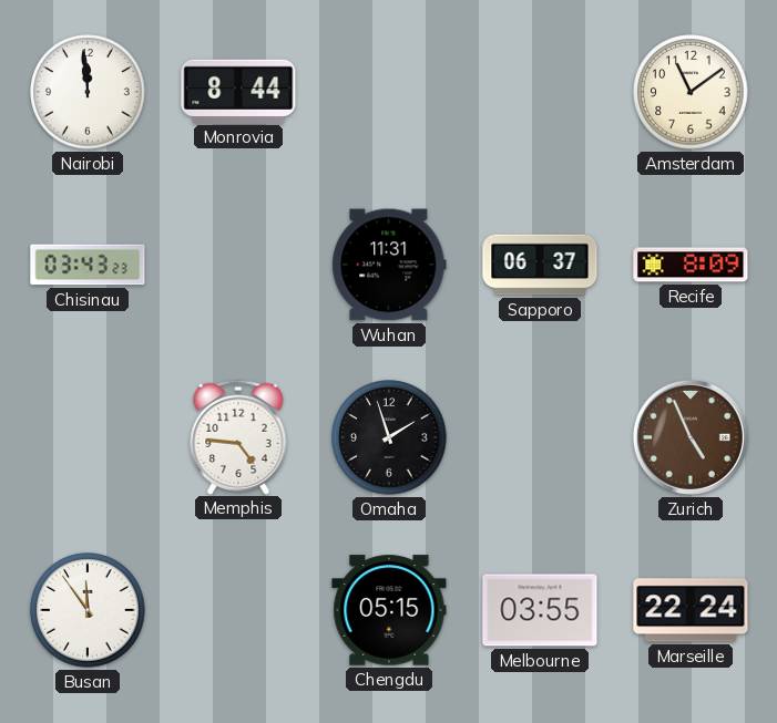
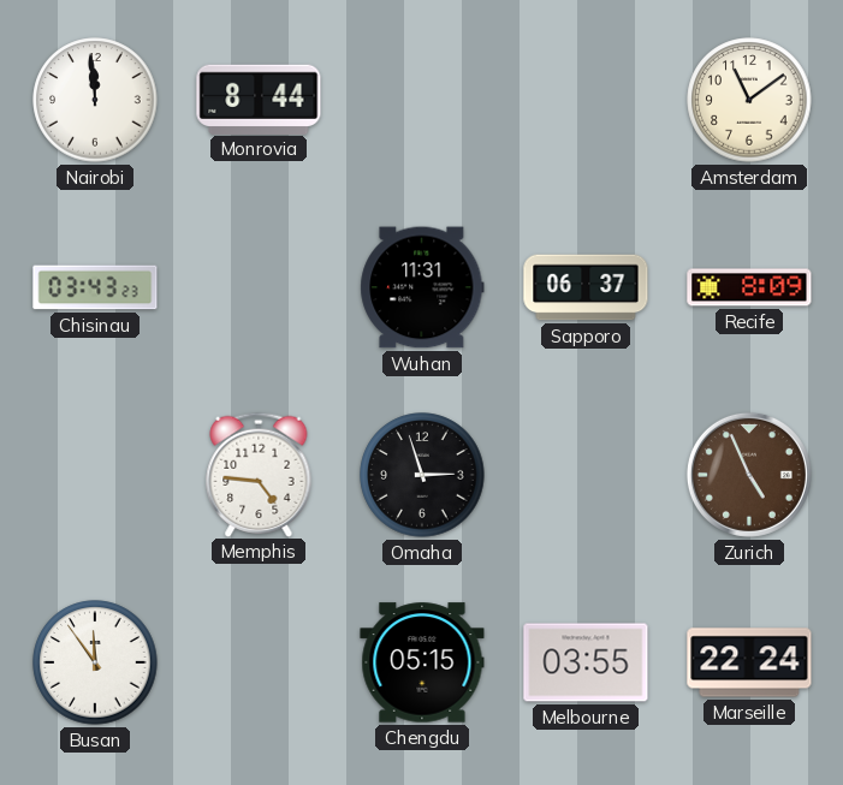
Omaha: 1:57 -> 2:57
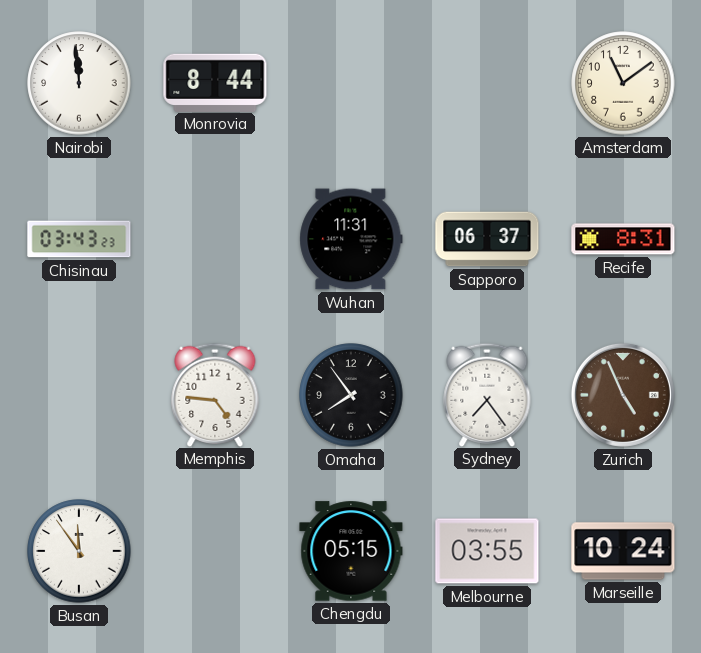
Recife: 8:09 -> 8:31
Omaha: 2:57 -> 7:54
Sydney: none -> 7:24
Marseille: 22:24 -> 10:24
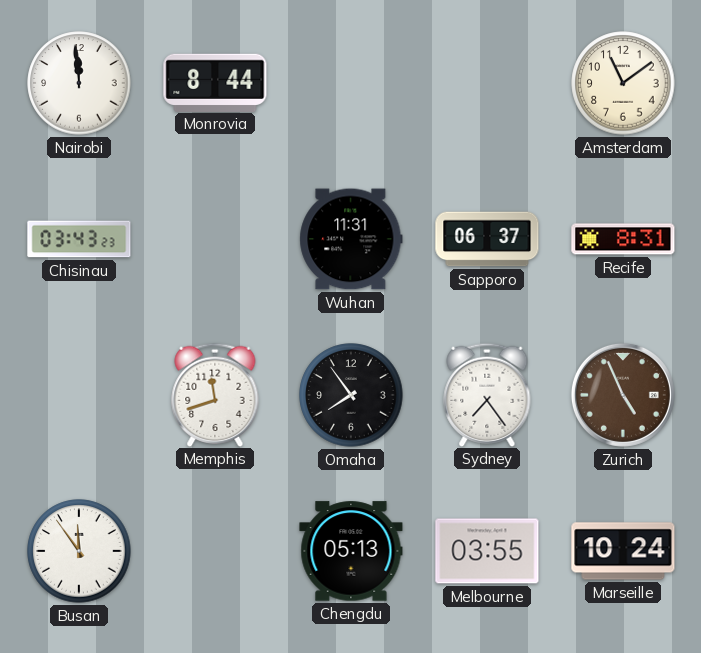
Memphis: 4:46 -> 11:42
Chengdu: 05:15 -> 05:13
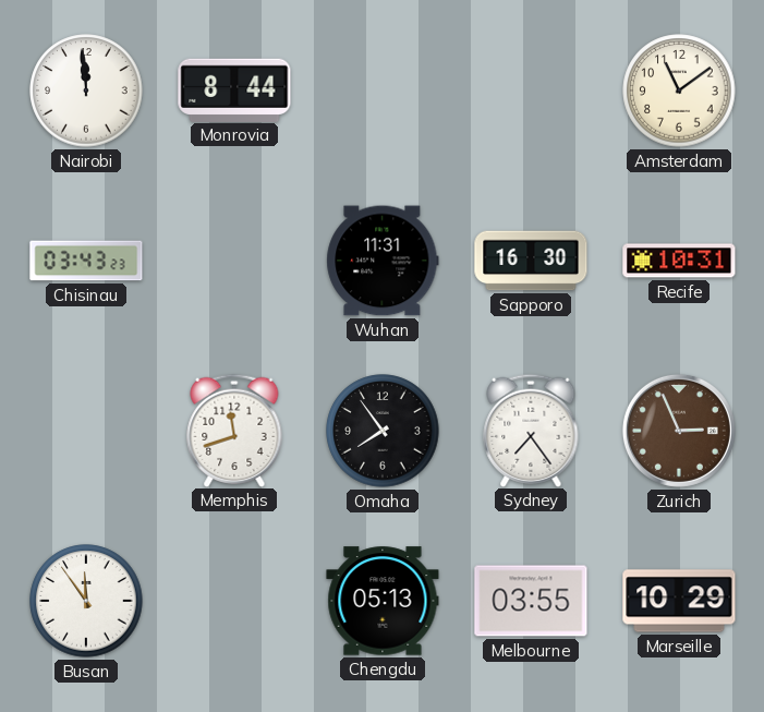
Sapporo: 06:37 -> 16:30
Recife: 8:31 -> 10:31
Zurich: 4:56 -> 2:56
Marseille: 10:24 -> 10:29
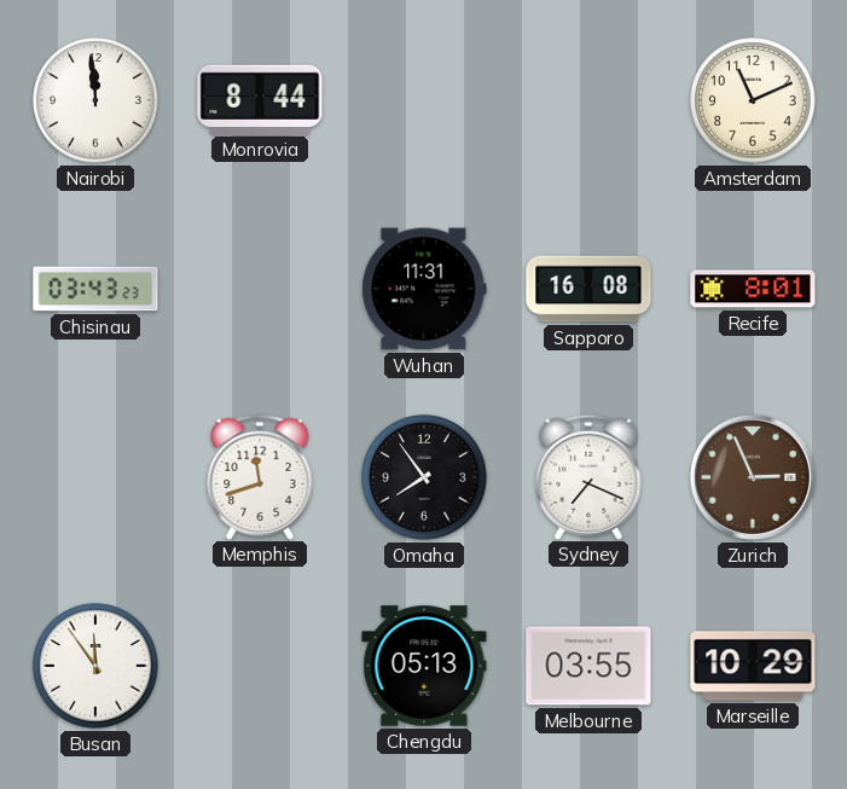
Amsterdam: 11:09 -> 11:11
Sapporo: 16:30 -> 16:08
Recife: 10:31 -> 8:01
Sydney: 7:24 -> 7:19
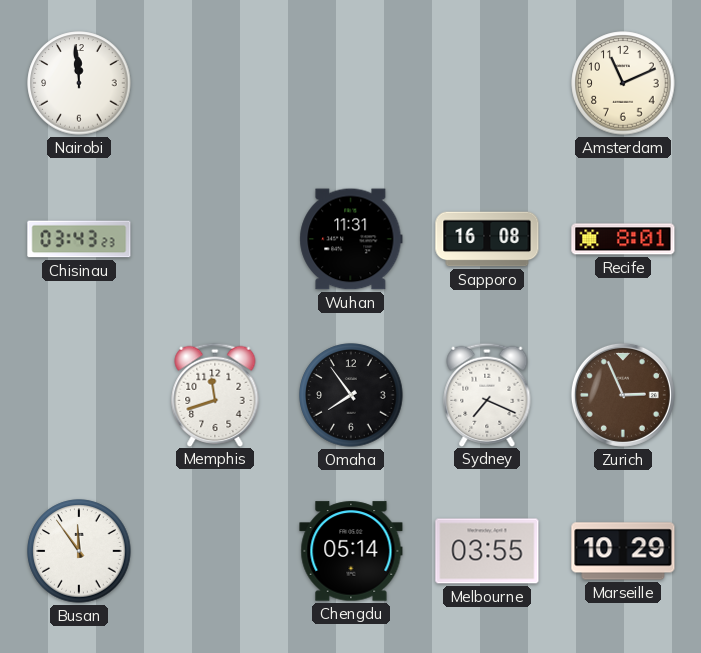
Monrovia: 8:44 -> none
Chengdu: 05:13 -> 05:14
